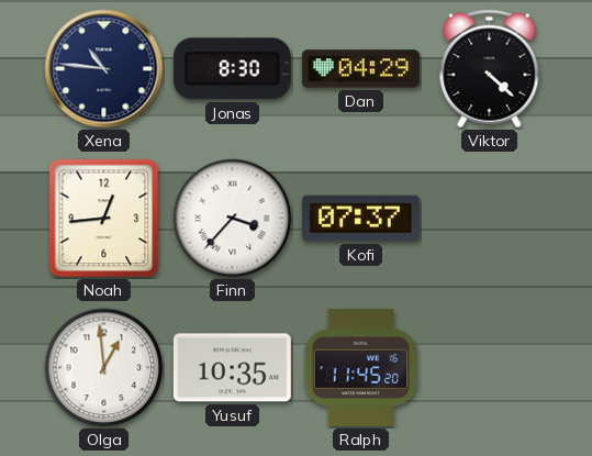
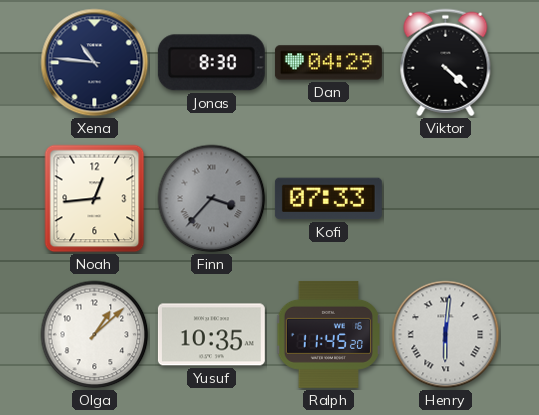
Finn dial: white -> grey
Kofi: 07:37 -> 07:33
Olga: 12:59 -> 1:08
Henry: none -> 6:01
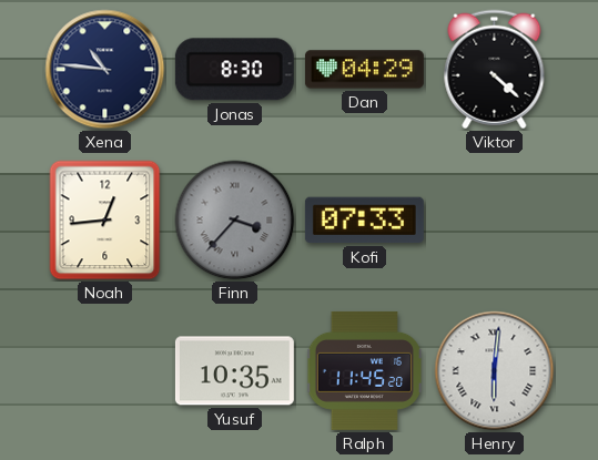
Olga: 1:08 -> none
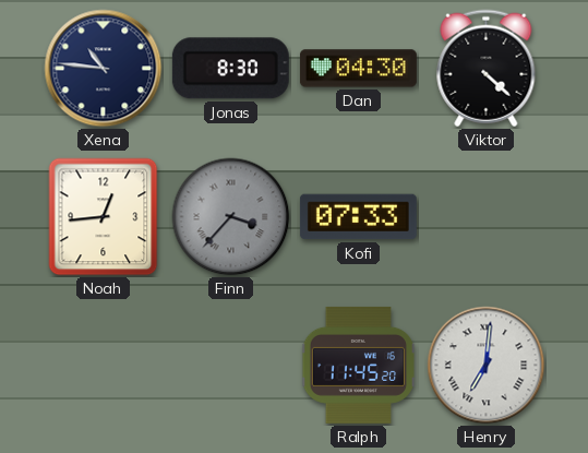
Dan: 04:29 -> 04:30
Yusuf: 10:35 -> none
Henry: 6:01 -> 7:01
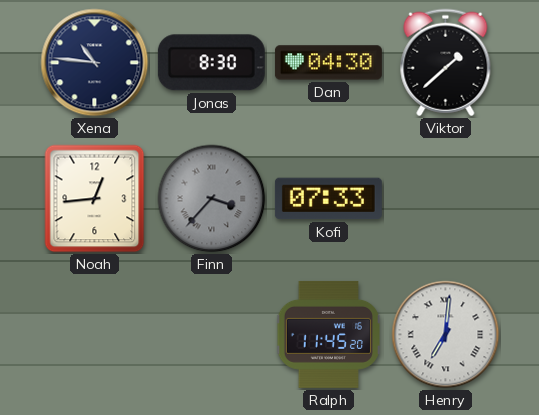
Viktor: 4:22 -> 1:38
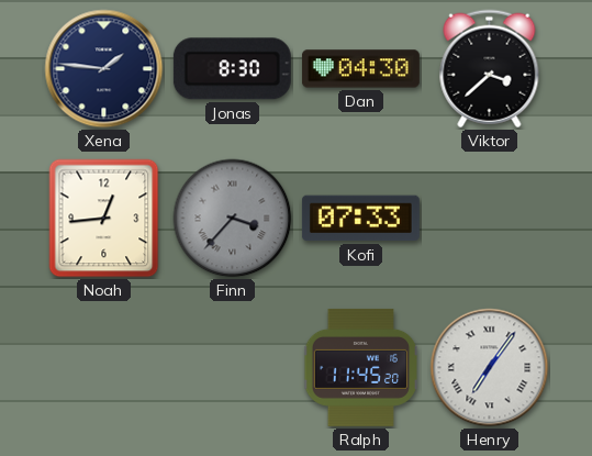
Xena: 10:46 -> 1:46
Viktor: 1:38 -> 3:38
Henry: 7:01 -> 7:06
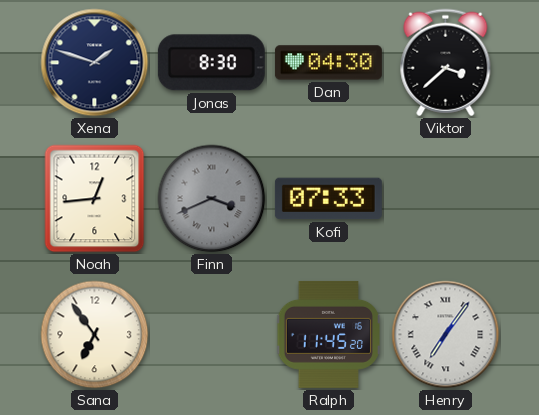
Xena: 1:46 -> 1:48
Finn: 3:37 -> 3:41
Sana: none -> 6:54
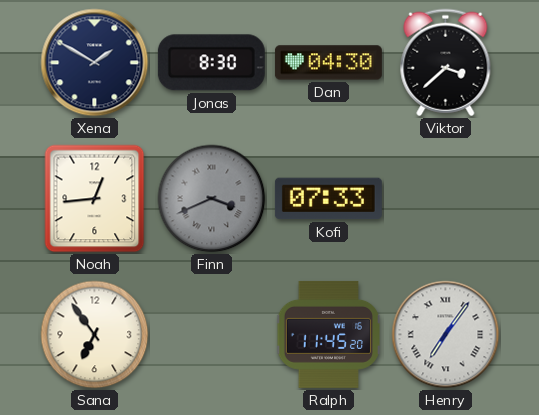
Xena: 1:48 -> 1:50
